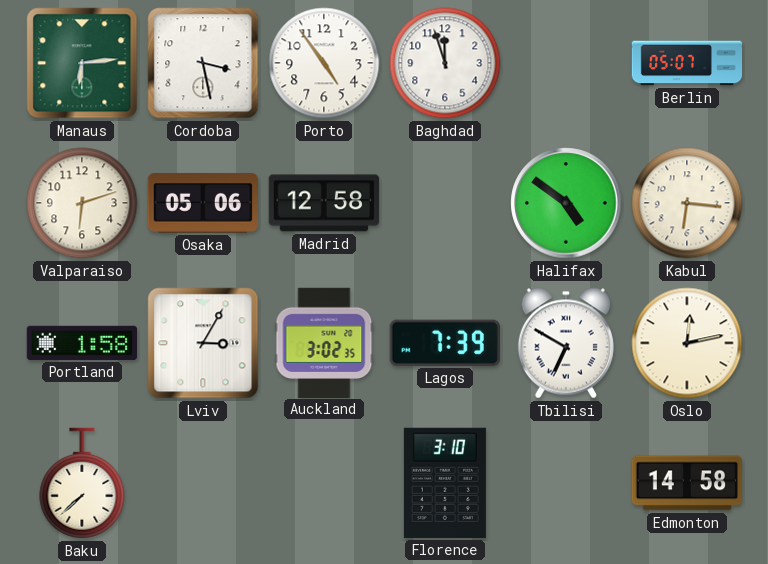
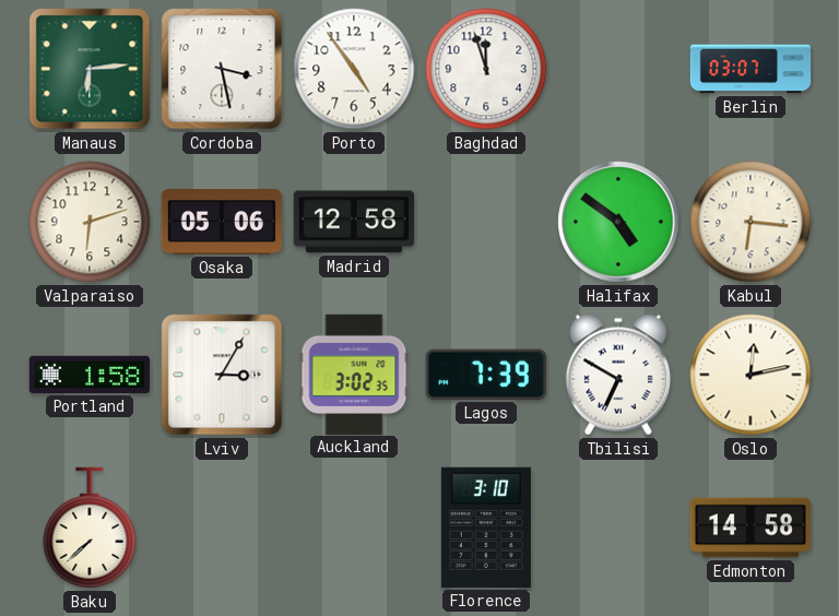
Berlin: 05:07 -> 03:07
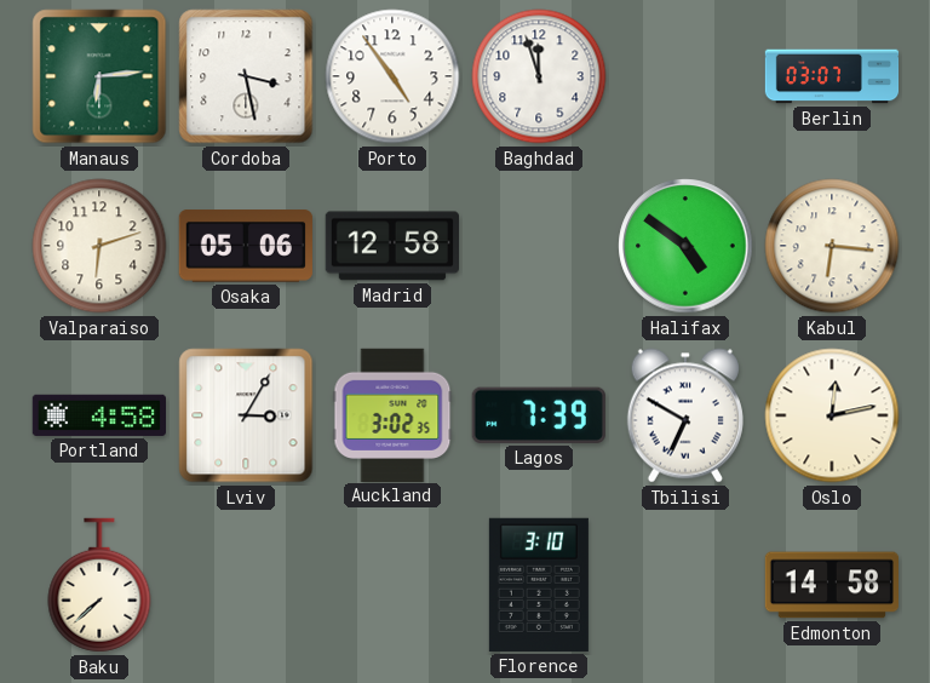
Portland: 1:58 -> 4:58
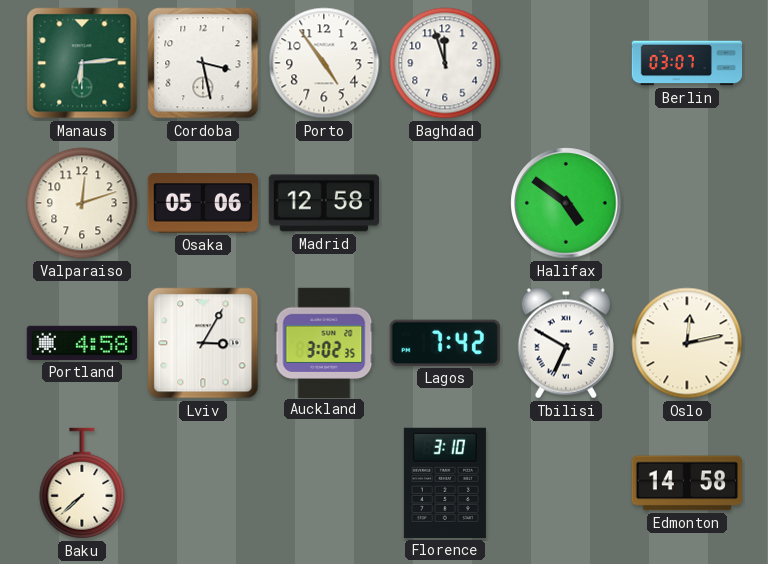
Valparaiso: 6:12 -> 12:12
Kabul: 6:16 -> none
Lagos: 7:39 -> 7:42
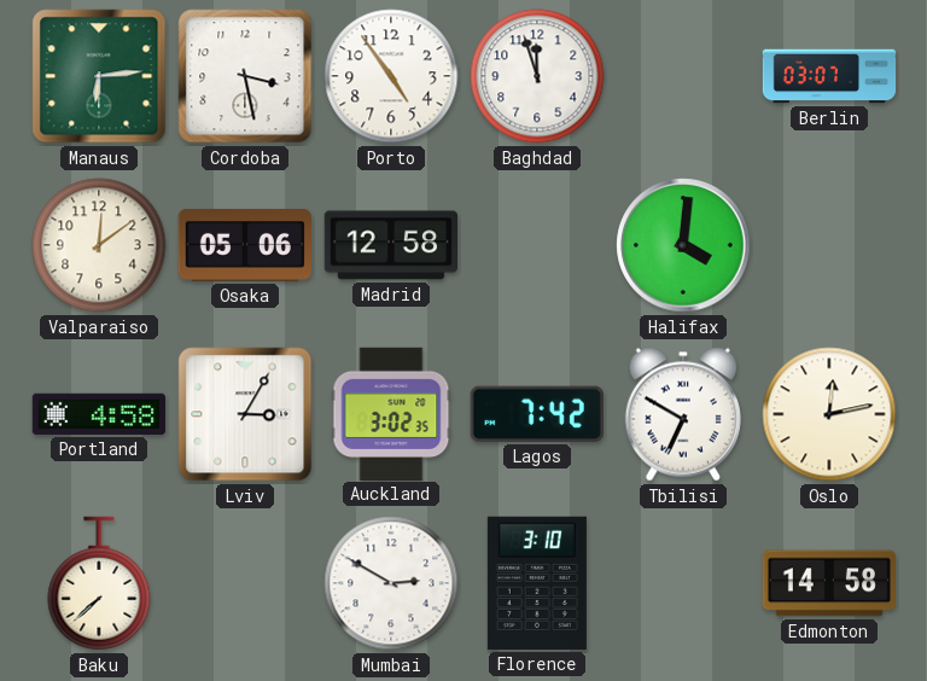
Valparaiso: 12:12 -> 12:09
Halifax: 4:51 -> 4:01
Mumbai: none -> 2:50
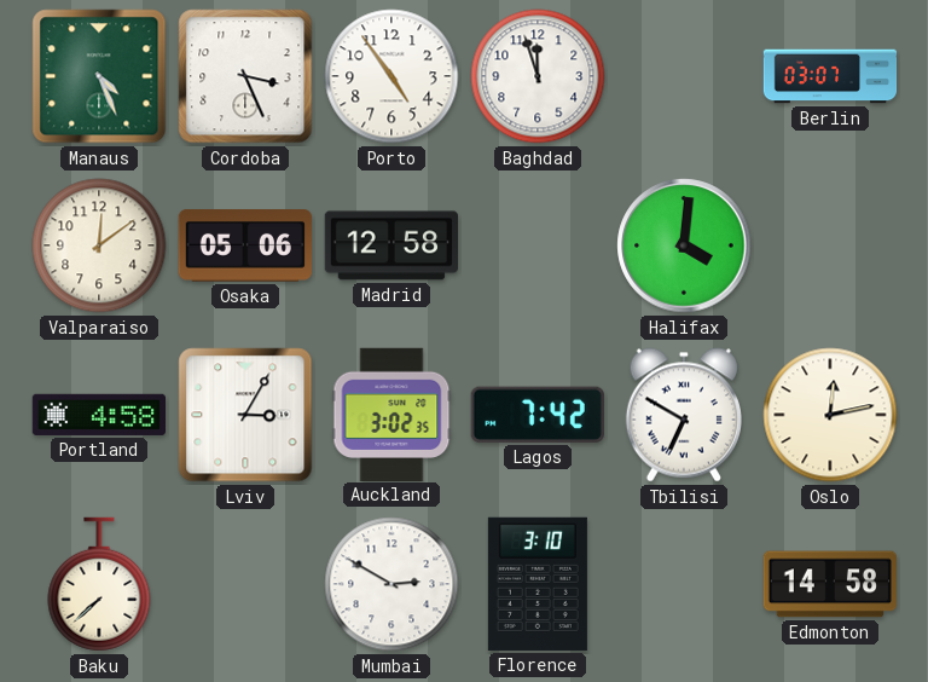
Manaus: 6:14 -> 4:26
Cordoba: 3:28 -> 3:26
